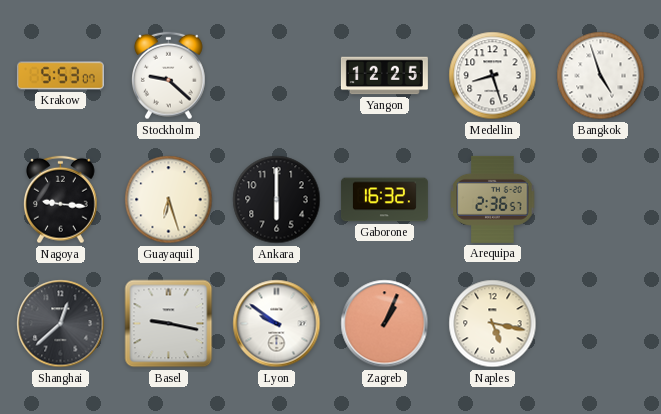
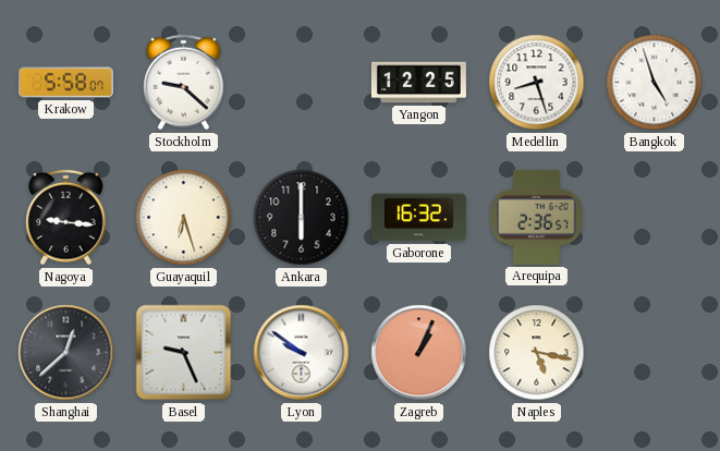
Krakow: 5:53 -> 5:58
Basel: 9:17 -> 9:26
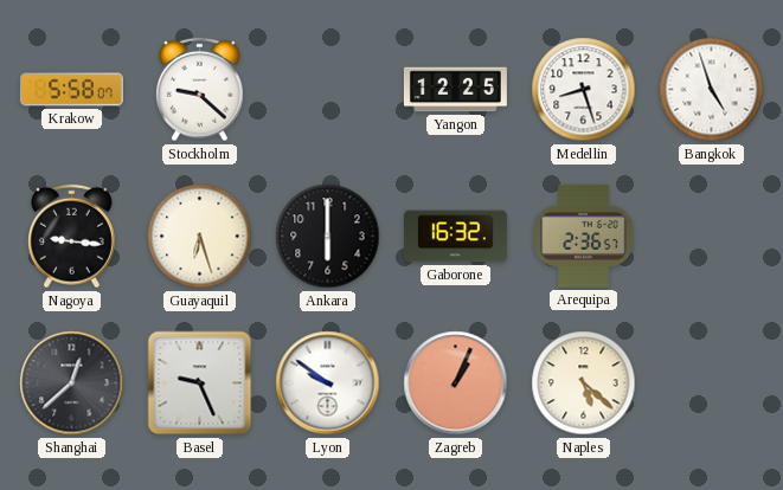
Naples: 5:17 -> 5:22
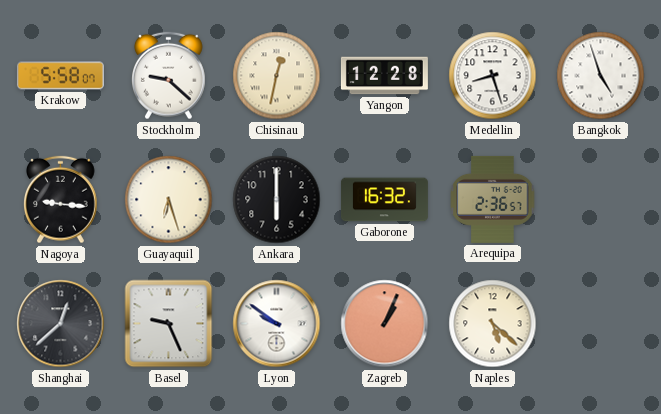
Chisinau: none -> 12:32
Yangon: 12:25 -> 12:28
